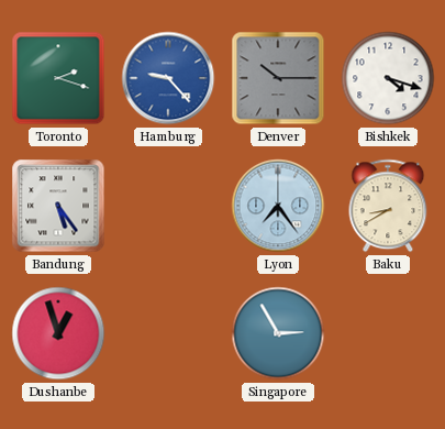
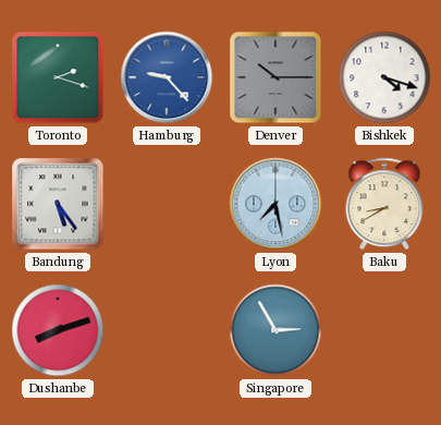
Lyon: 7:24 -> 7:28
Dushanbe: 12:57 -> 8:12
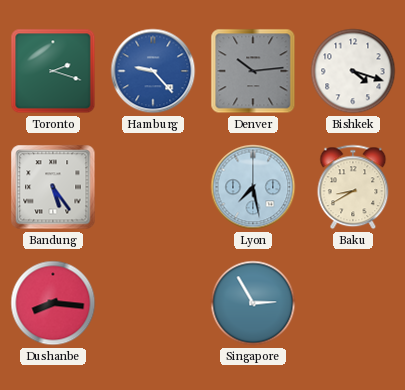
Denver: 10:15 -> 10:14
Dushanbe: 8:12 -> 8:16
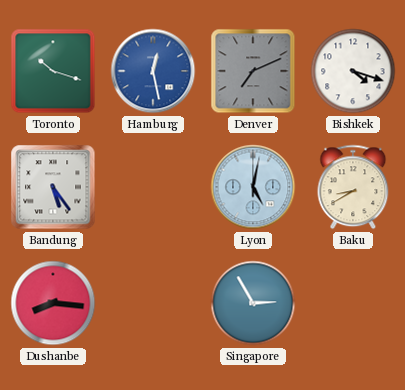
Toronto: 2:18 -> 10:18
Hamburg: 9:23 -> 12:28
Denver: 10:14 -> 7:11
Lyon: 7:28 -> 5:02
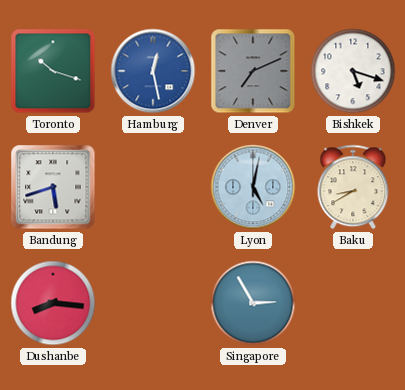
Bishkek: 4:18 -> 5:18
Bandung: 5:24 -> 5:42
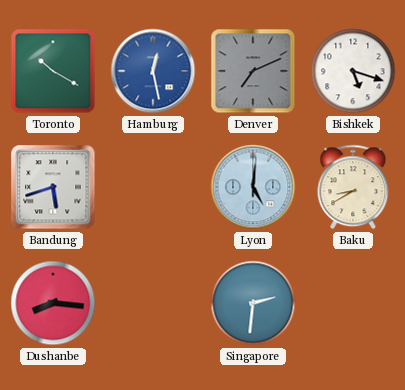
Toronto: 10:18 -> 10:20
Lyon: 5:02 -> 5:01
Singapore: 2:55 -> 2:31
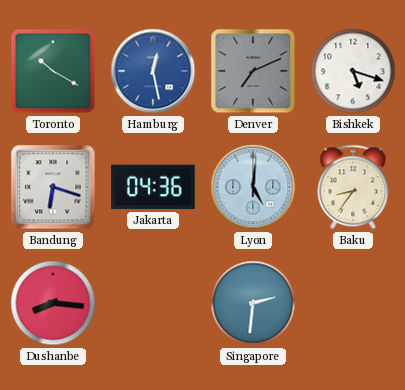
Bandung: 5:42 -> 6:18
Jakarta: none -> 04:36
Baku: 8:40 -> 8:36
